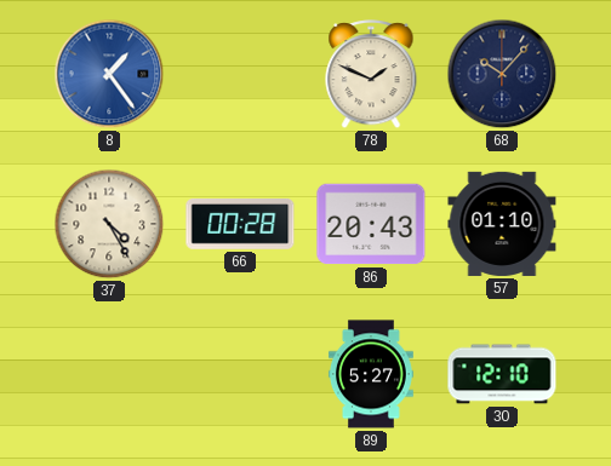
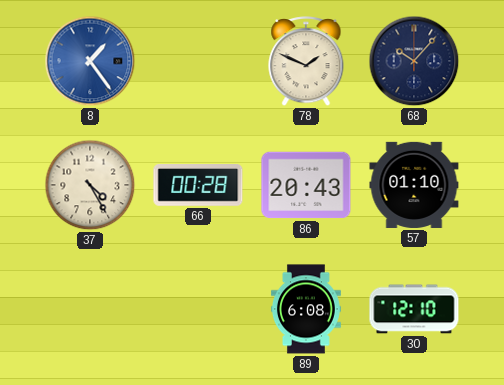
89: 5:27 -> 6:08
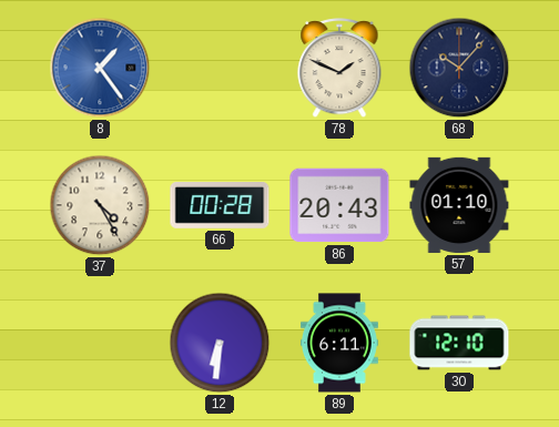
12: none -> 6:31
89: 6:08 -> 6:11
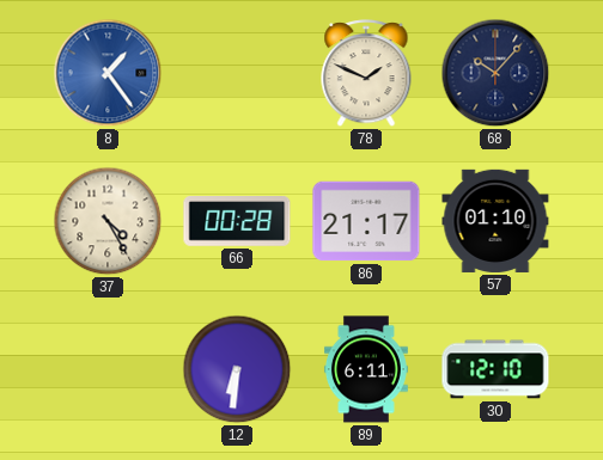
86: 20:43 -> 21:17
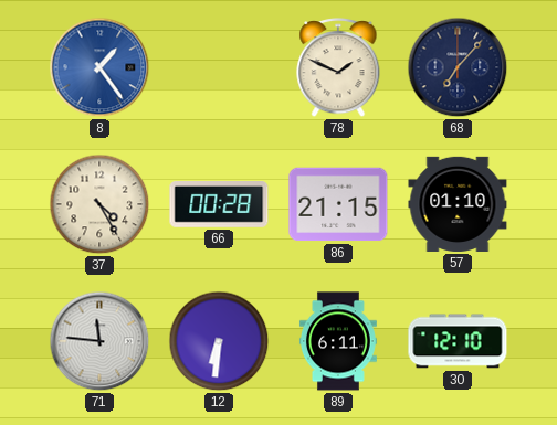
68: 10:07 -> 7:07
86: 21:17 -> 21:15
71: none -> 11:46
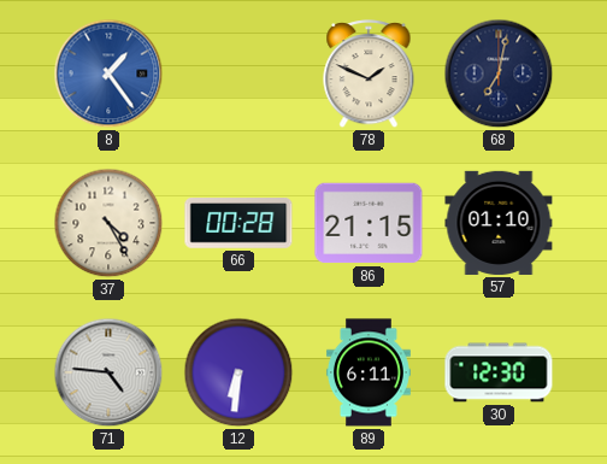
68: 7:07 -> 7:02
71: 11:46 -> 4:46
30: 12:10 -> 12:30
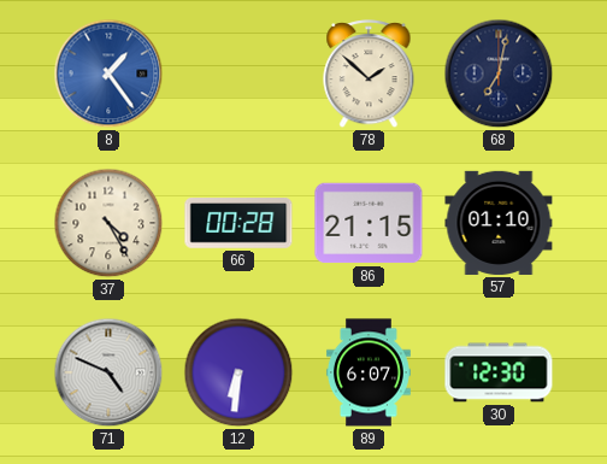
78: 1:49 -> 1:52
71: 4:46 -> 4:49
89: 6:11 -> 6:07
